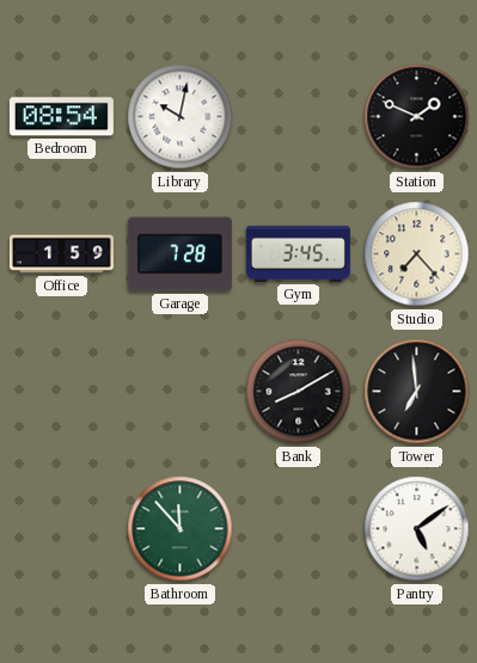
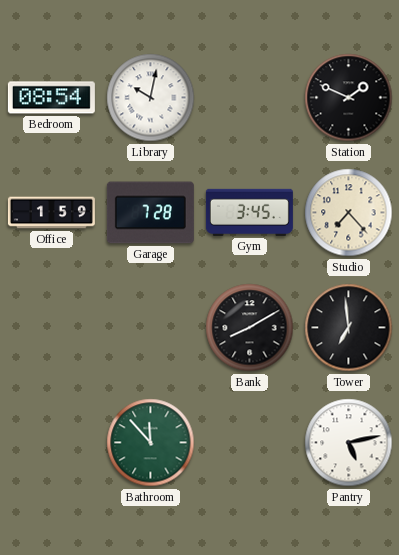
Pantry: 5:09 -> 5:13
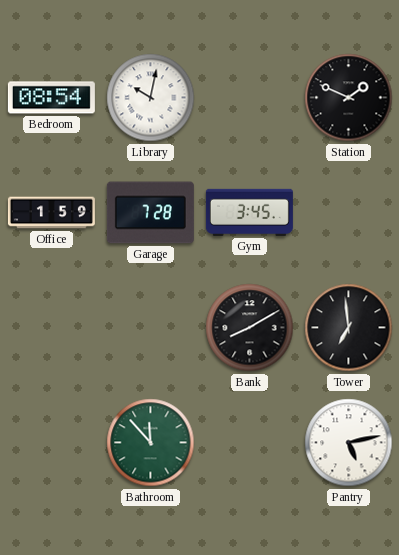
Studio: 7:23 -> none
